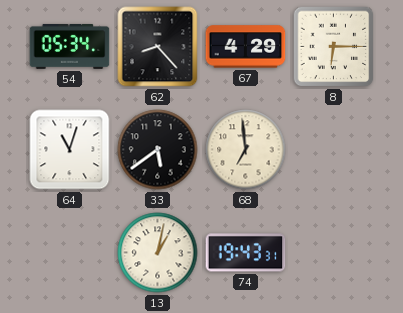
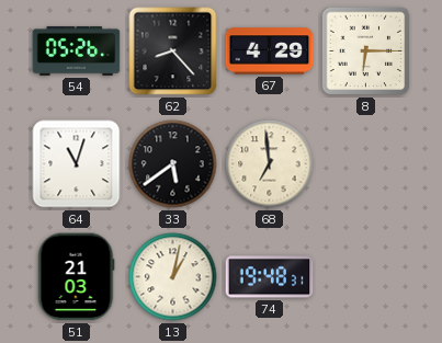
54: 05:34 -> 05:26
51: none -> 21:03
74: 19:43 -> 19:48
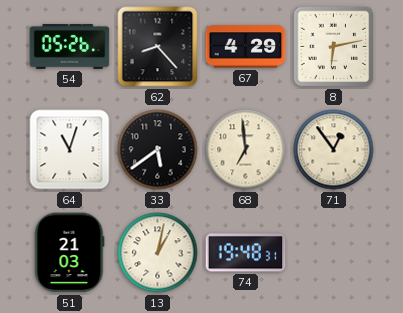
8: 6:15 -> 6:13
71: none -> 12:54
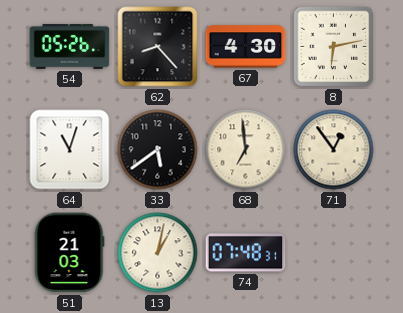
67: 4:29 -> 4:30
74: 19:48 -> 07:48
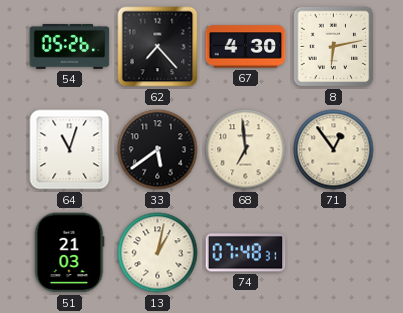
62: 8:23 -> 7:23
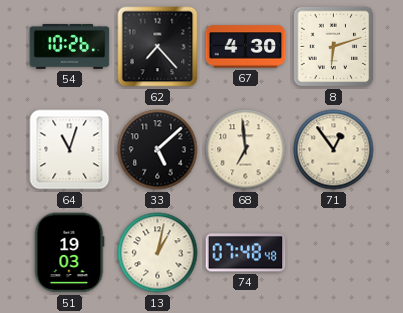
54: 05:26 -> 10:26
8: 6:13 -> 6:12
33: 5:39 -> 5:08
51: 21:03 -> 19:03
74: 07:48:31 -> 07:48:48
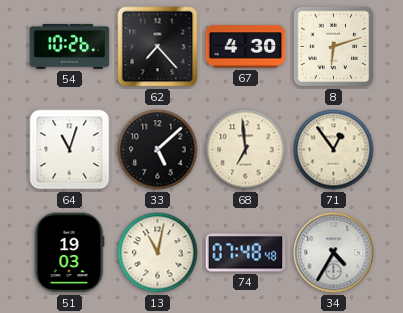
13: 1:02 -> 11:02
34: none -> 4:35
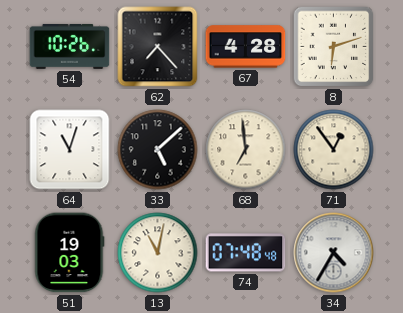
67: 4:30 -> 4:28
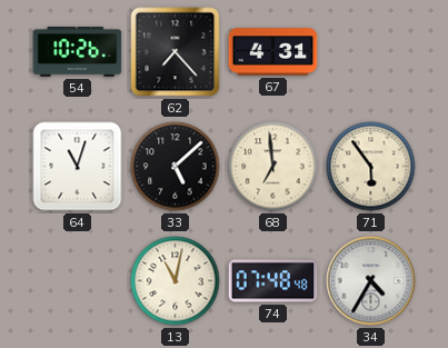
67: 4:28 -> 4:31
8: 6:12 -> none
71: 12:54 -> 5:54
51: 19:03 -> none
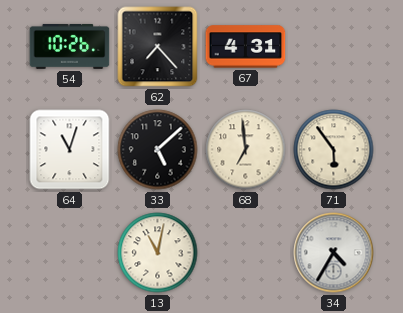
74: 07:48 -> none
